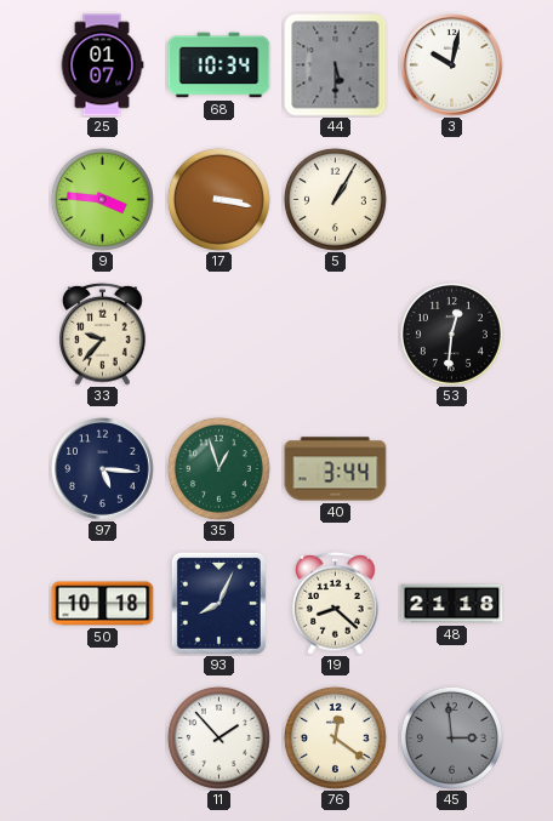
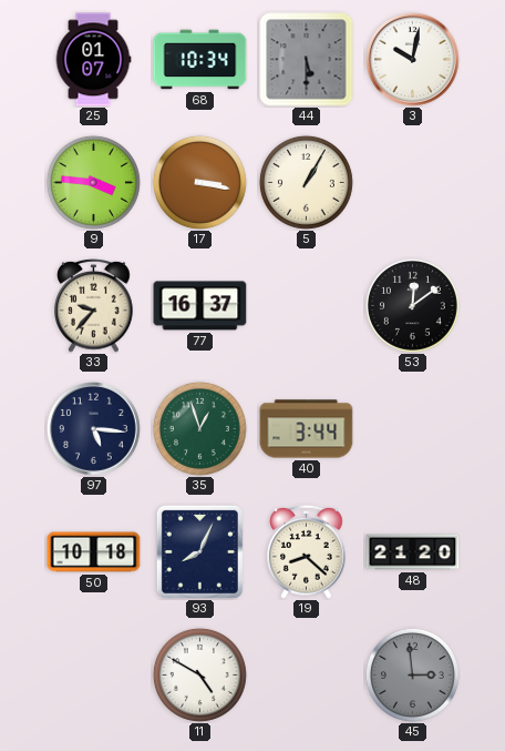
77: none -> 16:37
53: 12:31 -> 12:09
48: 21:18 -> 21:20
11: 1:53 -> 4:50
76: 12:21 -> none
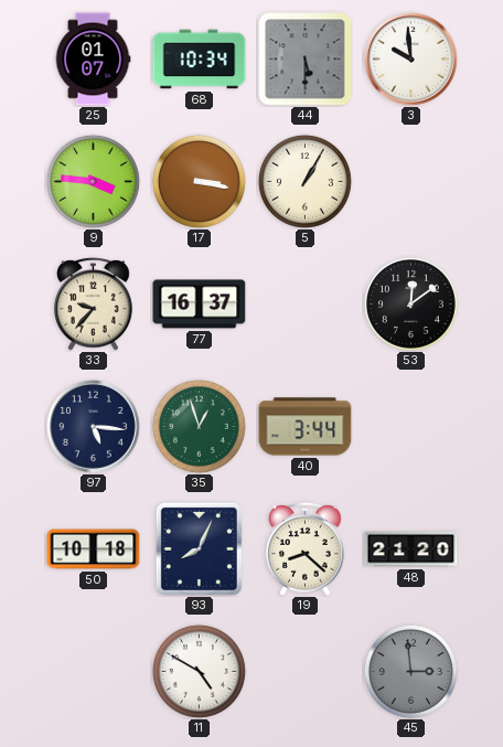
3: 10:02 -> 9:59
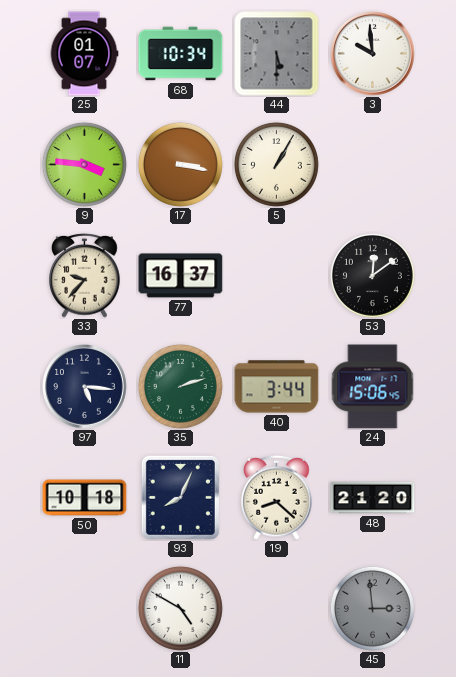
35: 12:57 -> 2:12
24: none -> 15:06
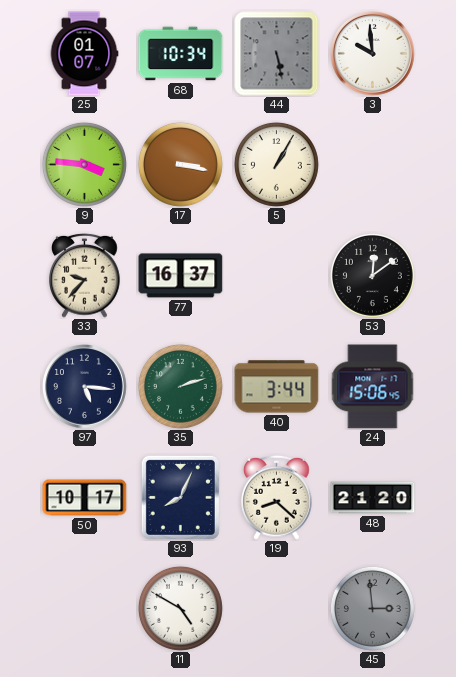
44: 5:30 -> 5:28
50: 10:18 -> 10:17
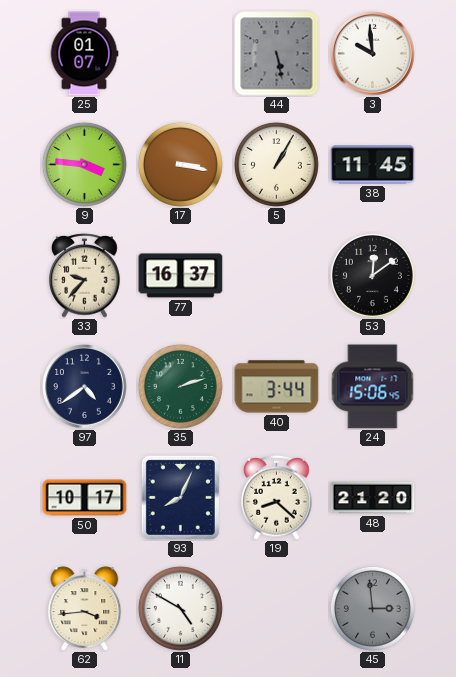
68: 10:34 -> none
38: none -> 11:45
97: 5:16 -> 4:39
62: none -> 3:44
